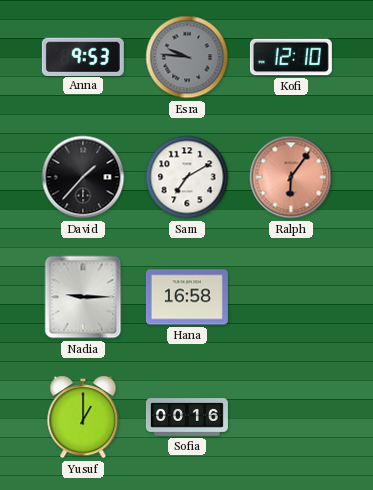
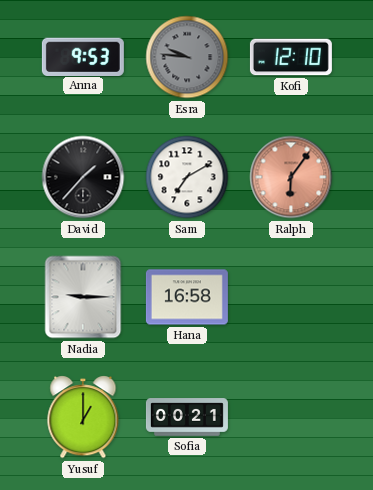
Sofia: 00:16 -> 00:21
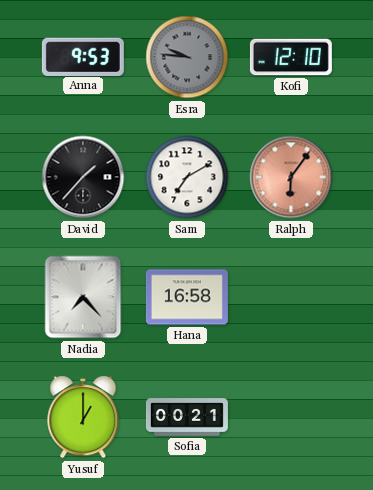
Nadia: 9:15 -> 7:23
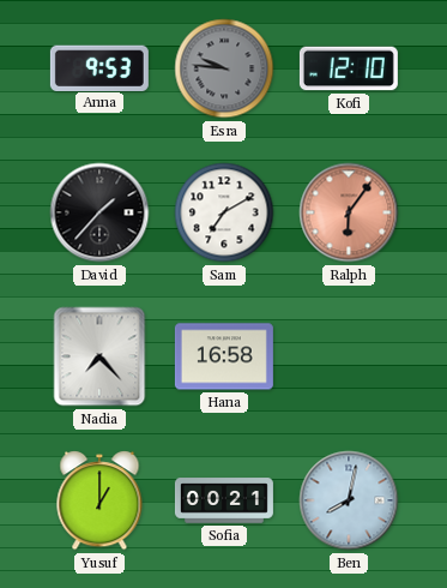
Ben: none -> 8:02
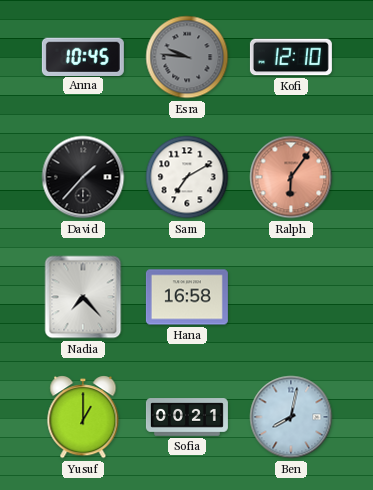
Anna: 9:53 -> 10:45
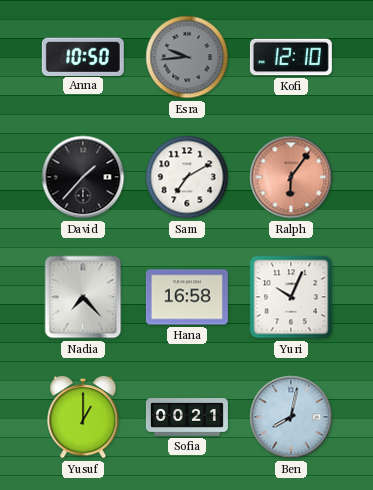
Anna: 10:45 -> 10:50
Esra: 9:46 -> 9:44
Yuri: none -> 10:04
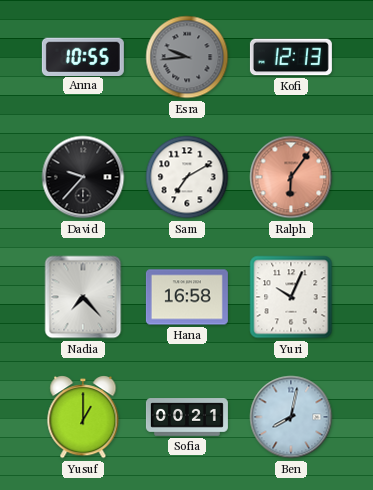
Anna: 10:50 -> 10:55
Kofi: 12:10 -> 12:13
David: 1:37 -> 9:37
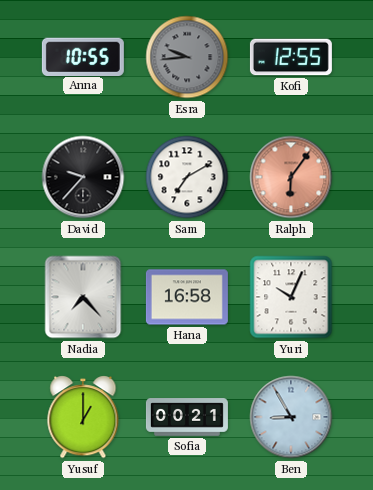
Kofi: 12:13 -> 12:55
Ben: 8:02 -> 8:55
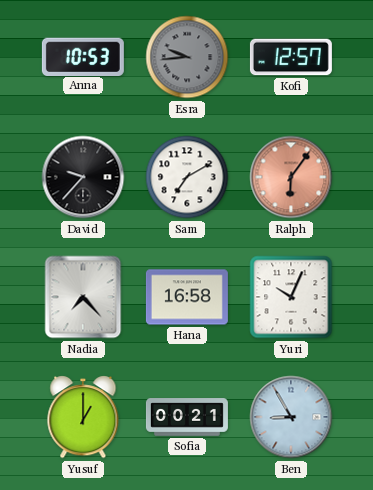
Anna: 10:55 -> 10:53
Kofi: 12:55 -> 12:57
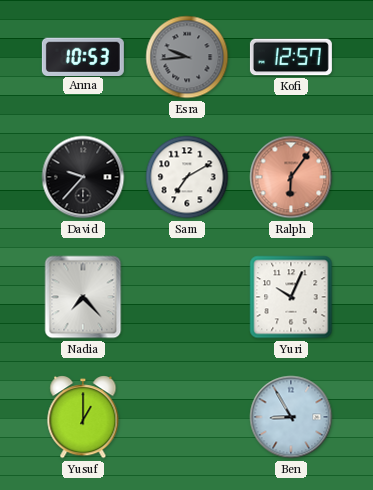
Hana: 16:58 -> none
Sofia: 00:21 -> none
